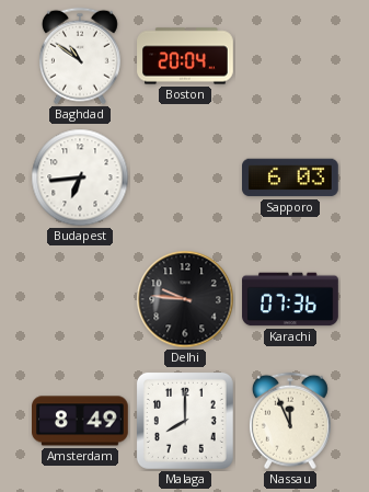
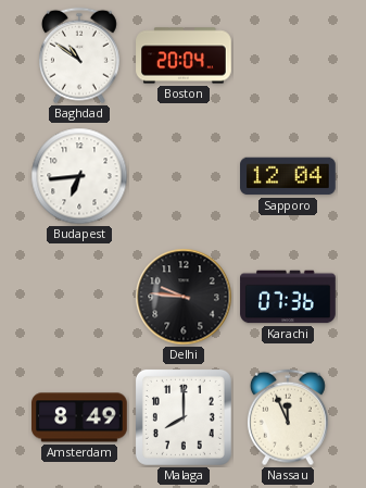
Sapporo: 6:03 -> 12:04
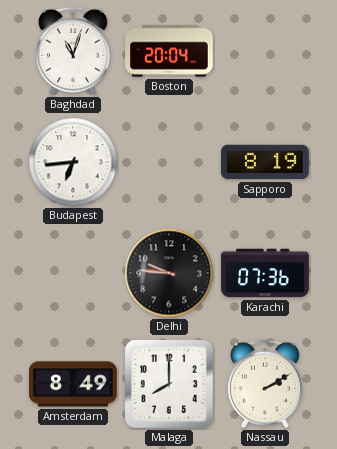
Baghdad: 10:51 -> 11:03
Sapporo: 12:04 -> 8:19
Nassau: 11:56 -> 2:10
